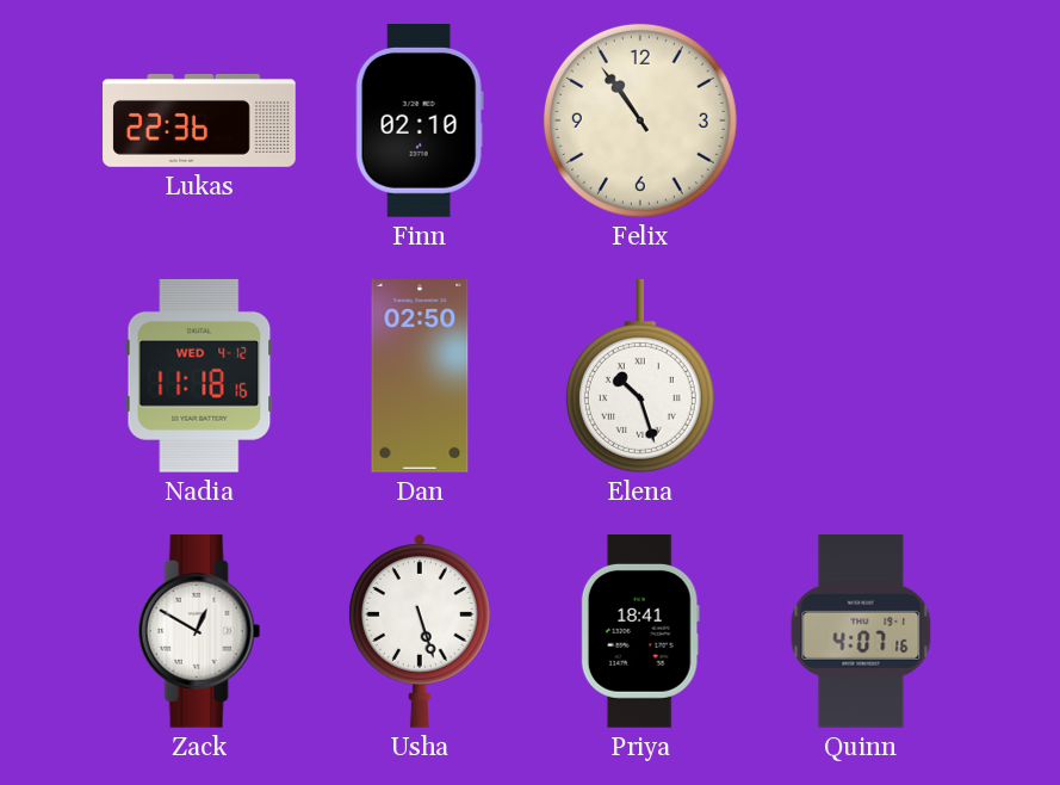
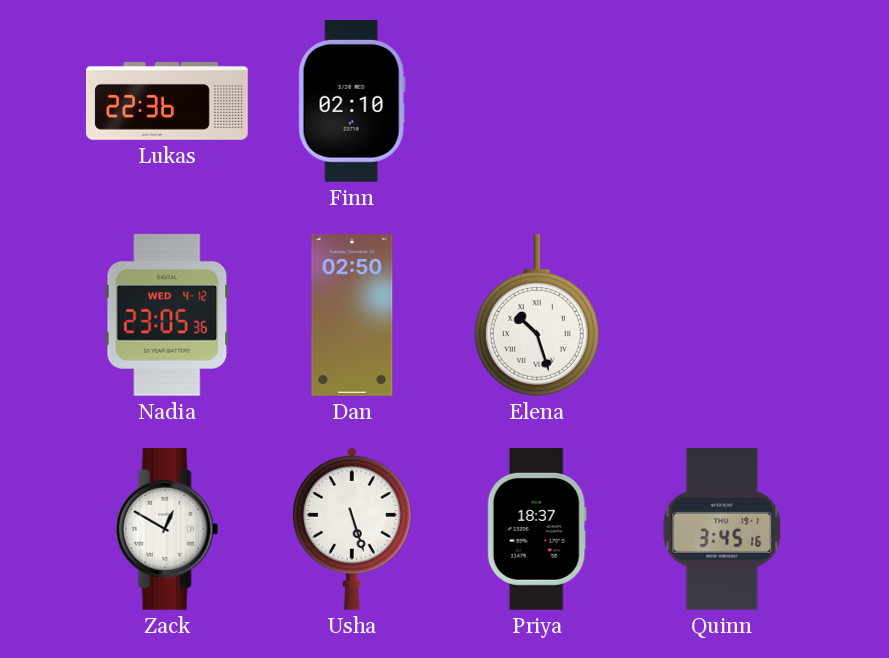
Felix: 10:54 -> none
Nadia: 11:18 -> 23:05
Priya: 18:41 -> 18:37
Quinn: 4:07 -> 3:45
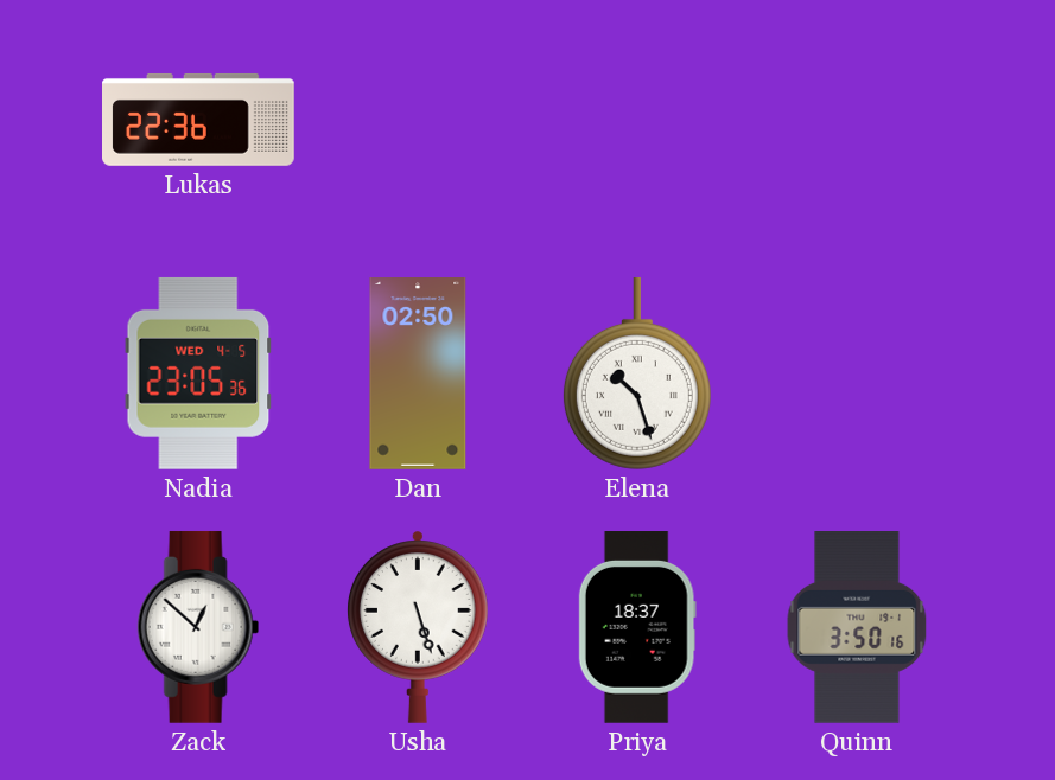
Finn: 02:10 -> none
Nadia date: WED 4-12 -> WED 4-5
Zack: 12:50 -> 12:52
Quinn: 3:45 -> 3:50
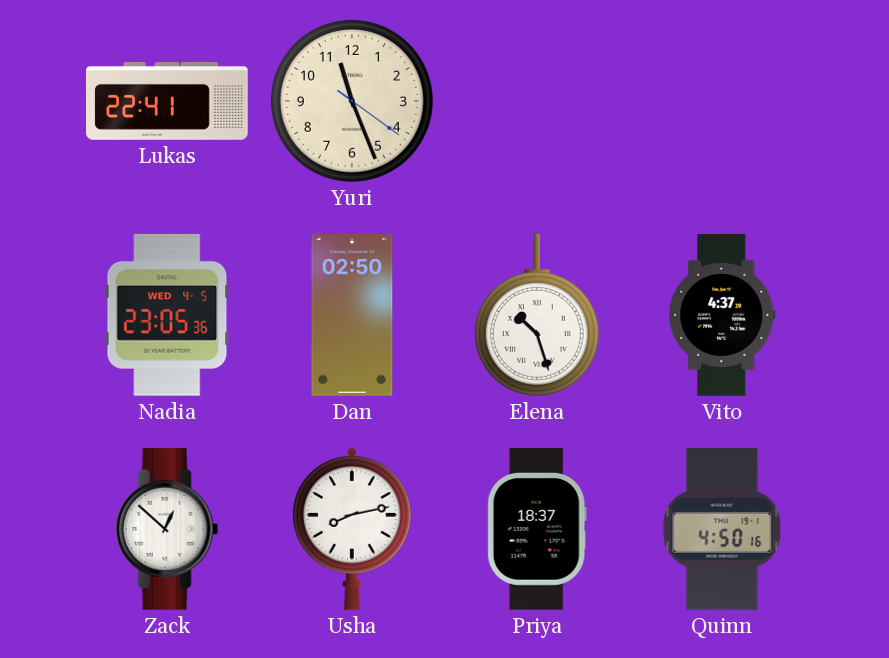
Lukas: 22:36 -> 22:41
Yuri: none -> 11:26
Vito: none -> 4:37
Usha: 5:27 -> 8:13
Quinn: 3:50 -> 4:50
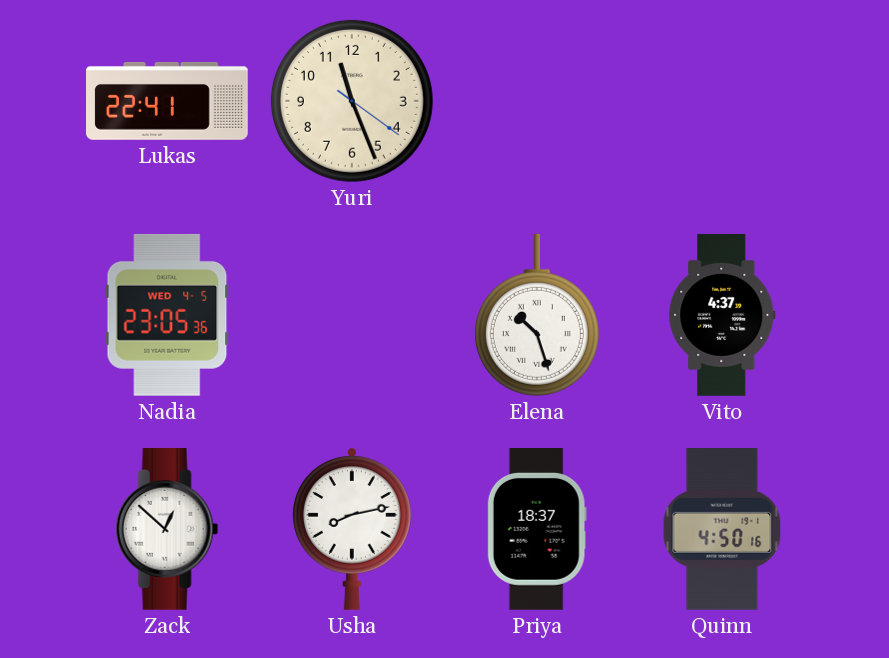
Dan: 02:50 -> none
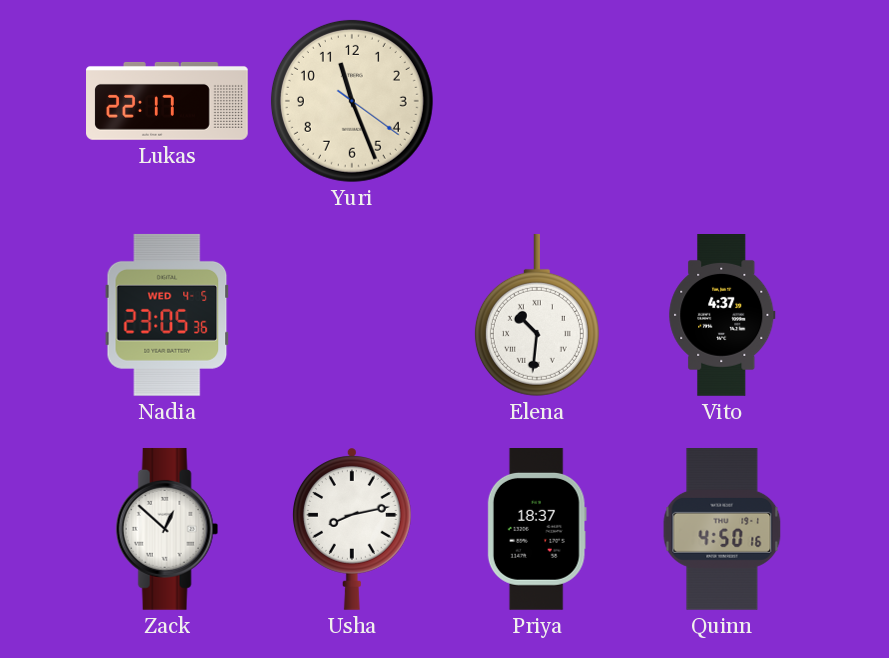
Lukas: 22:41 -> 22:17
Elena: 10:27 -> 10:31
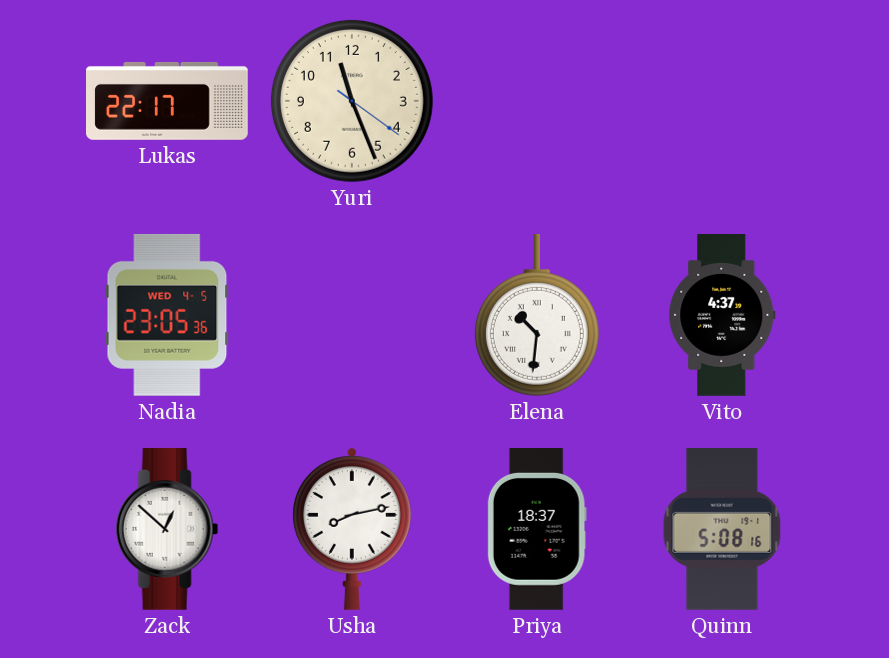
Quinn: 4:50 -> 5:08
